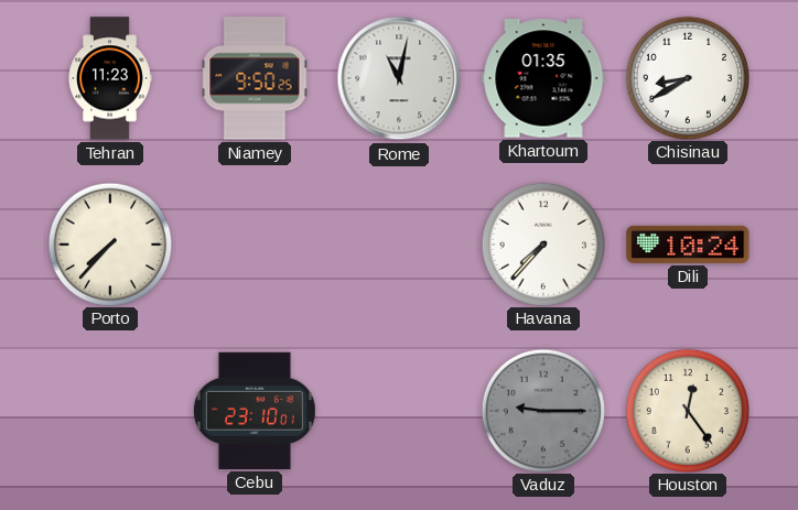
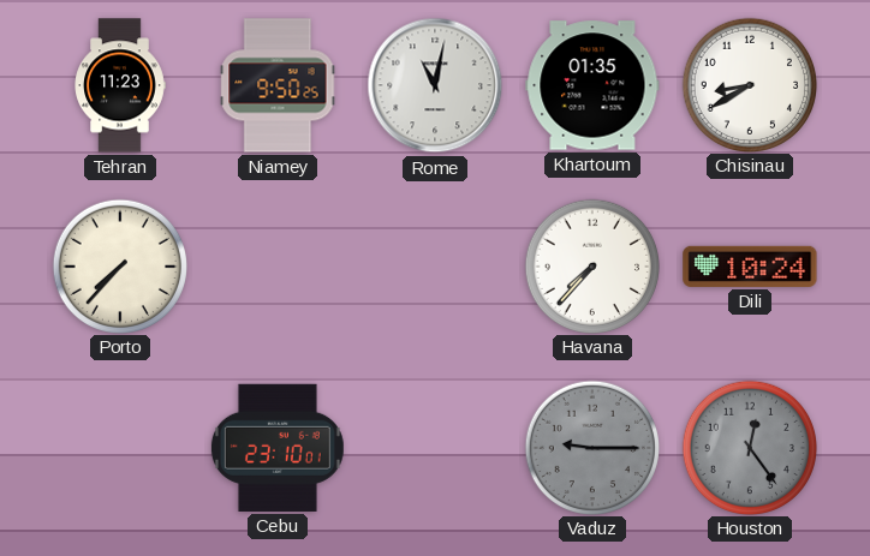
Houston dial: cream -> grey
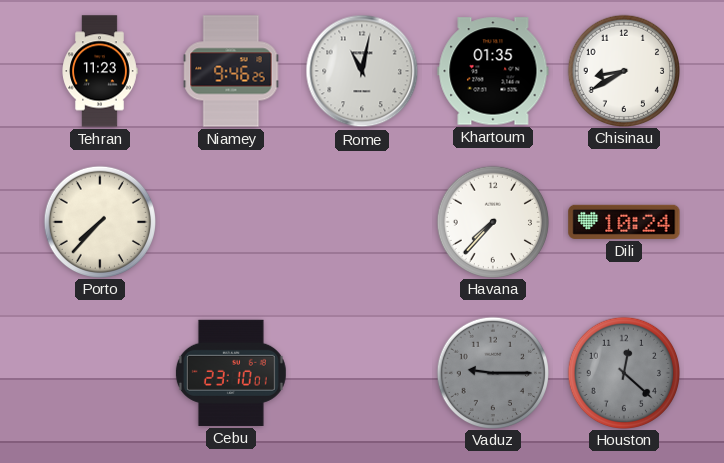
Niamey: 9:50 -> 9:46
Houston: 12:24 -> 12:22
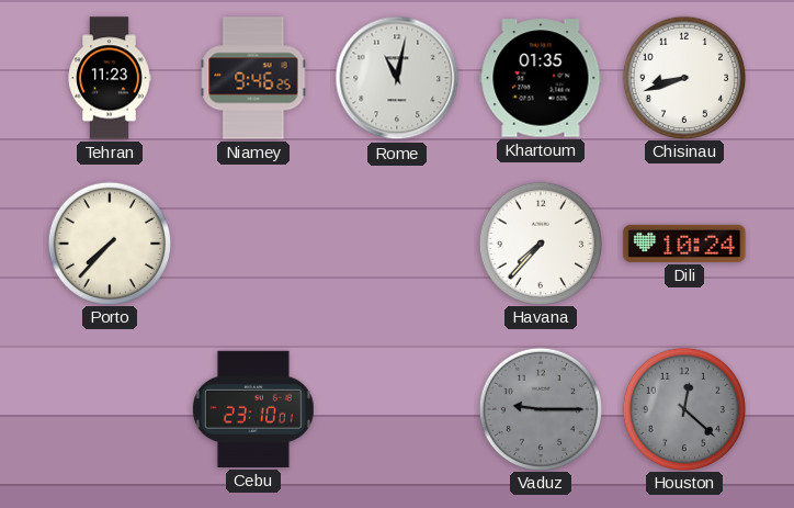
Chisinau: 8:40 -> 8:42
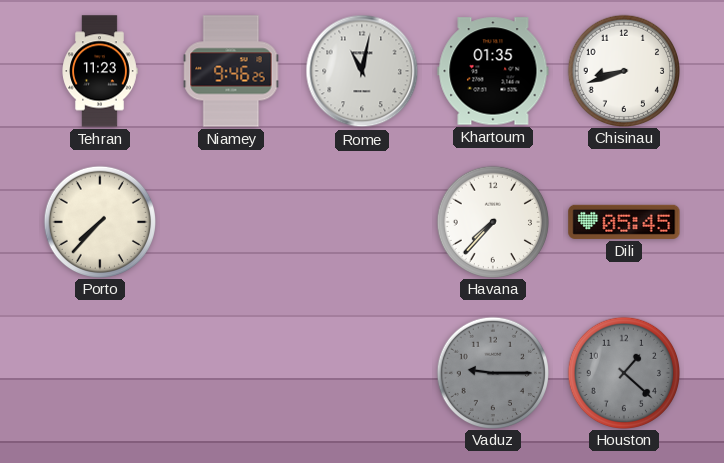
Dili: 10:24 -> 05:45
Cebu: 23:10 -> none
Houston: 12:22 -> 1:22
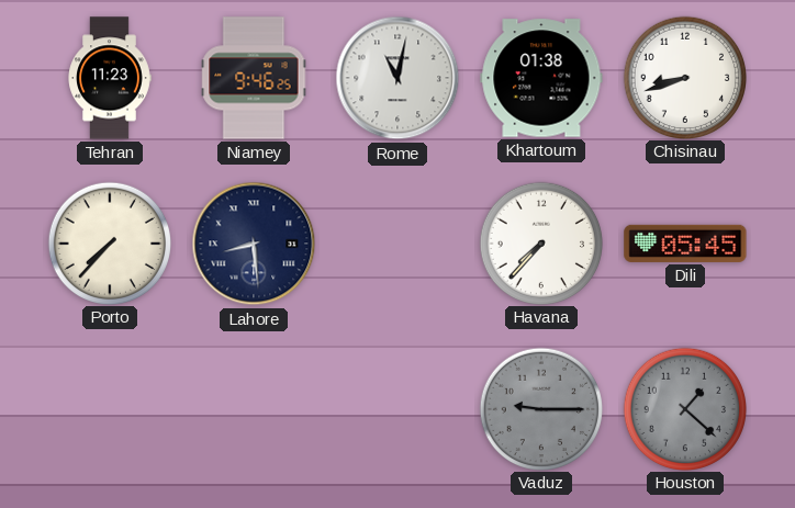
Khartoum: 01:35 -> 01:38
Lahore: none -> 8:29
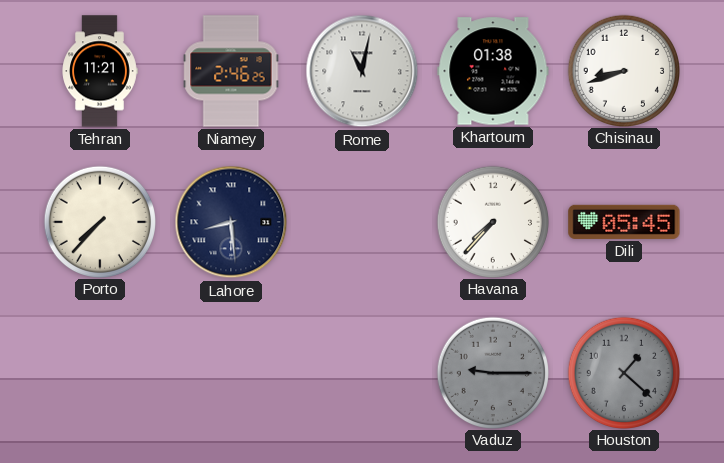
Tehran: 11:23 -> 11:21
Niamey: 9:46 -> 2:46
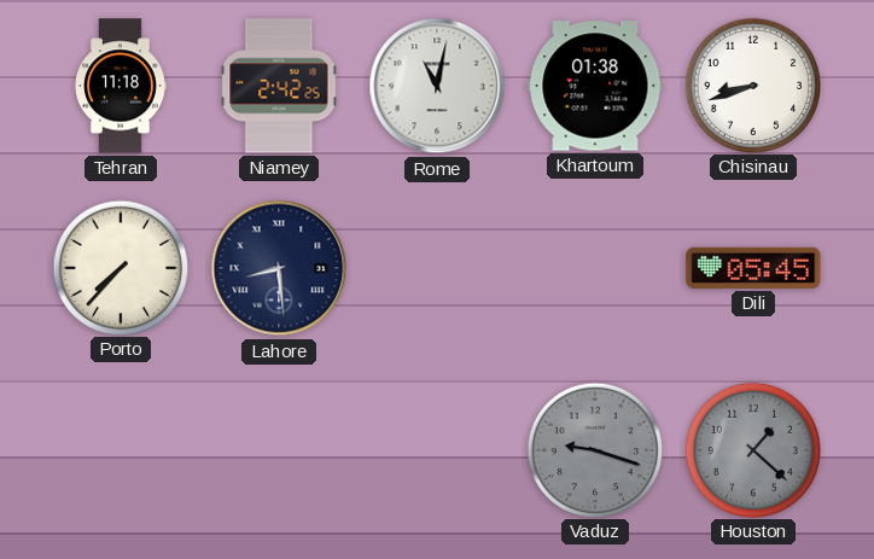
Tehran: 11:21 -> 11:18
Niamey: 2:46 -> 2:42
Havana: 7:37 -> none
Vaduz: 9:15 -> 9:18
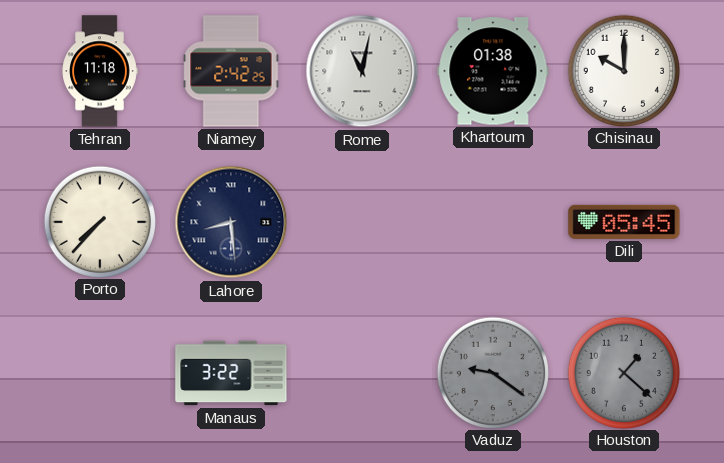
Chisinau: 8:42 -> 10:00
Manaus: none -> 3:22
Vaduz: 9:18 -> 9:21
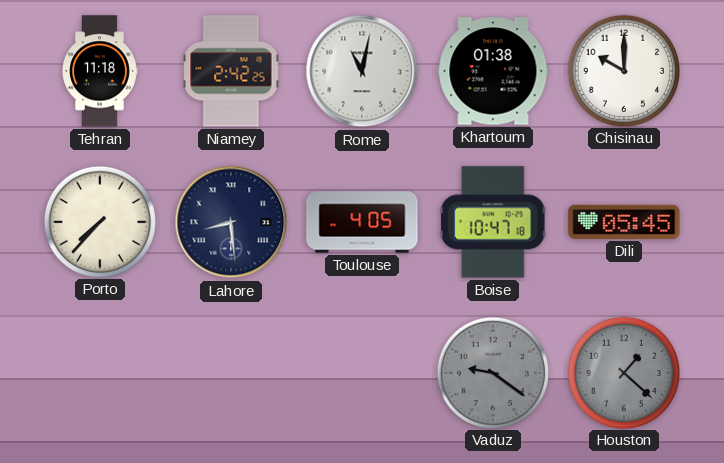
Toulouse: none -> 4:05
Boise: none -> 10:47
Manaus: 3:22 -> none
